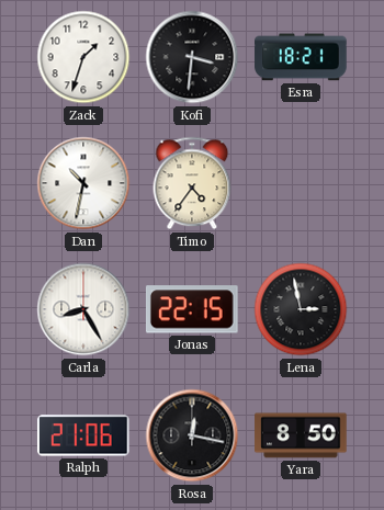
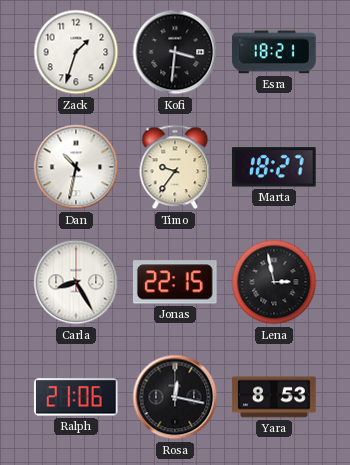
Timo: 4:36 -> 9:36
Marta: none -> 18:27
Yara: 8:50 -> 8:53
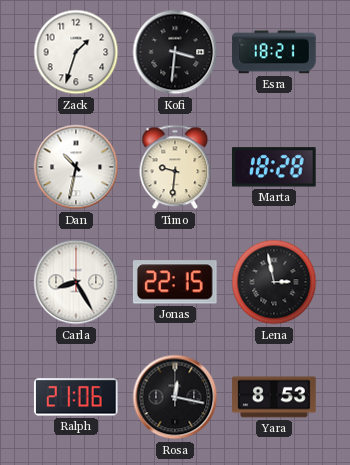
Timo: 9:36 -> 9:31
Marta: 18:27 -> 18:28
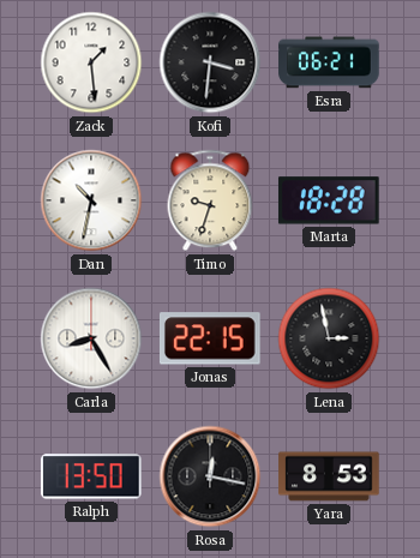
Zack: 1:33 -> 1:29
Esra: 18:21 -> 06:21
Timo: 9:31 -> 9:33
Ralph: 21:06 -> 13:50
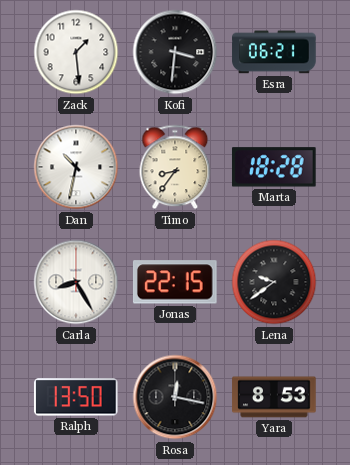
Timo: 9:33 -> 8:36
Lena: 2:58 -> 9:39
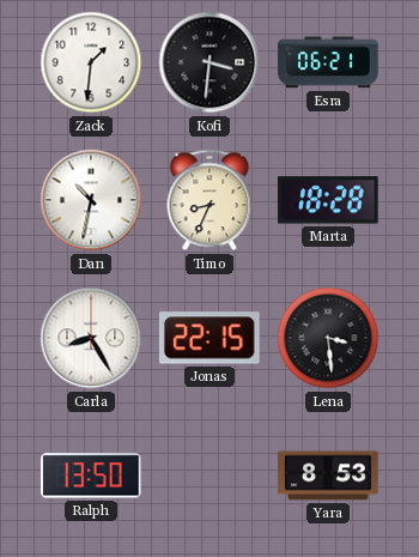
Zack: 1:29 -> 1:31
Timo: 8:36 -> 8:34
Lena: 9:39 -> 3:29
Rosa: 12:17 -> none
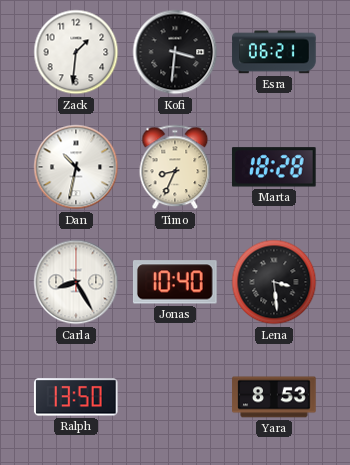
Jonas: 22:15 -> 10:40
